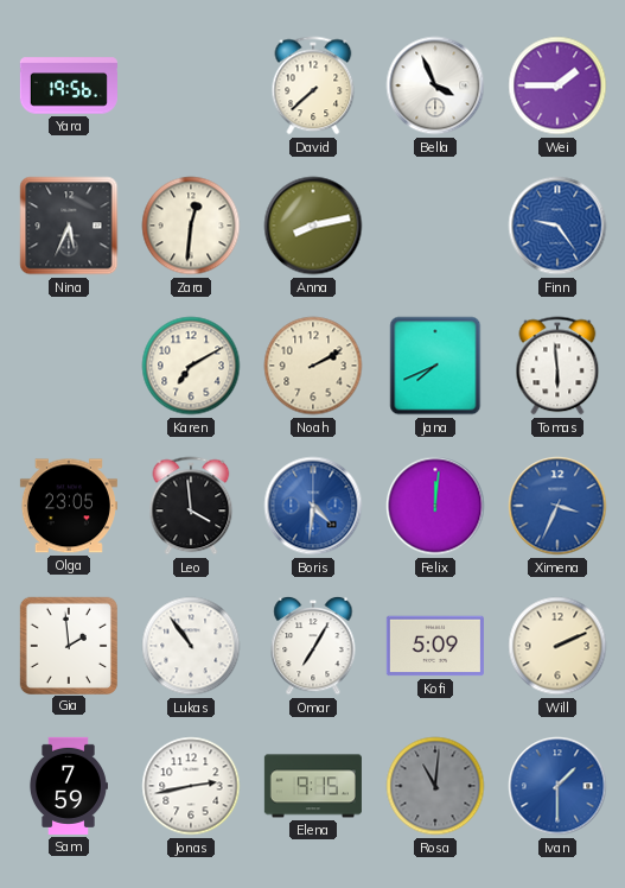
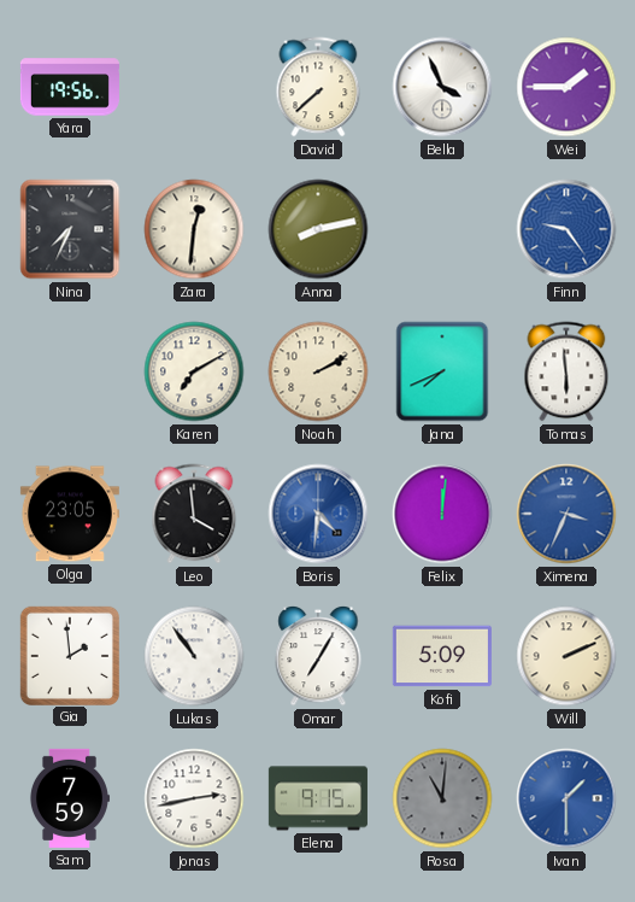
Nina: 5:34 -> 7:34
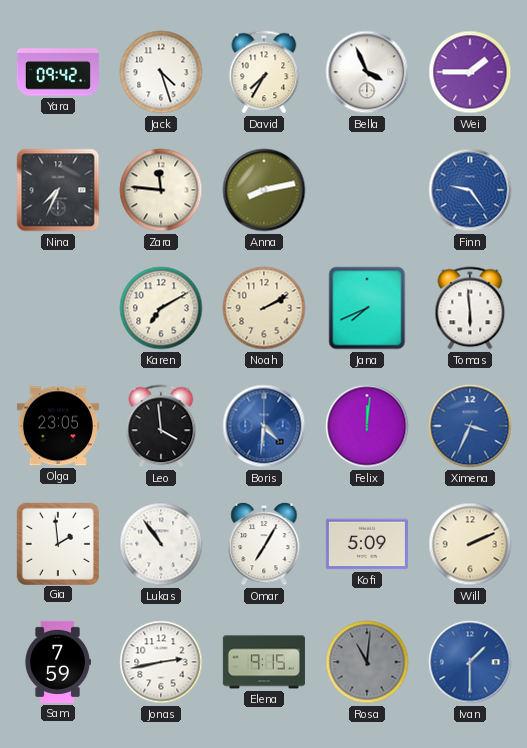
Yara: 19:56 -> 09:42
Jack: none -> 4:27
David: 7:38 -> 7:35
Zara: 12:31 -> 11:46
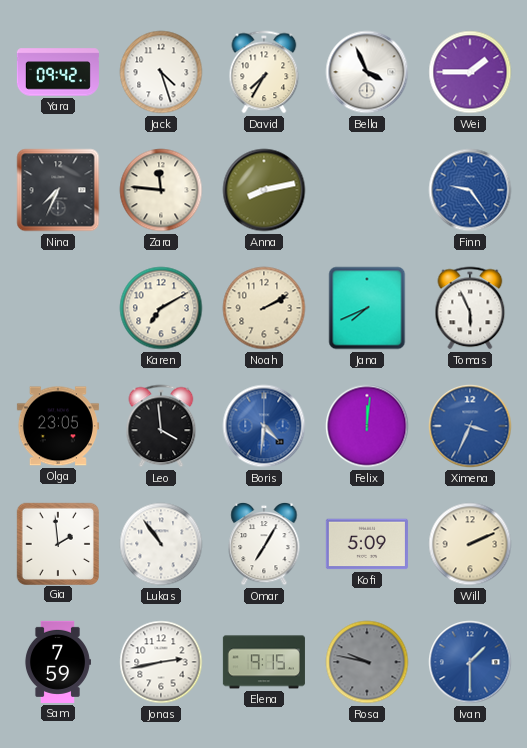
Tomas: 5:59 -> 5:56
Rosa: 11:01 -> 9:47
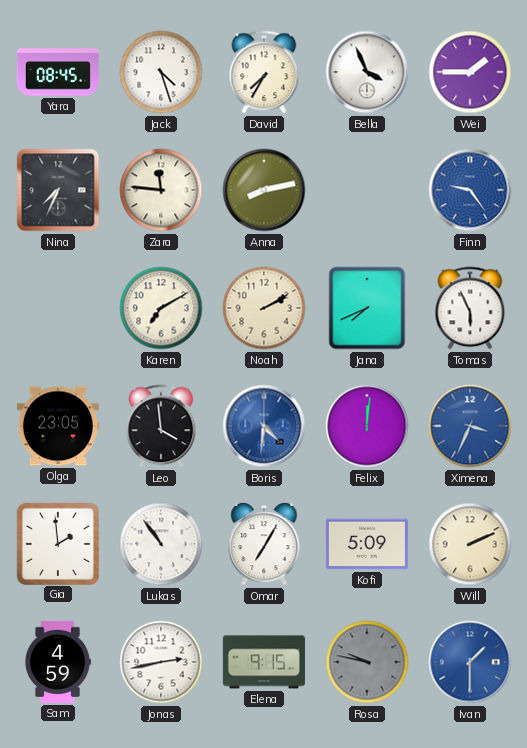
Yara: 09:42 -> 08:45
Sam: 7:59 -> 4:59
